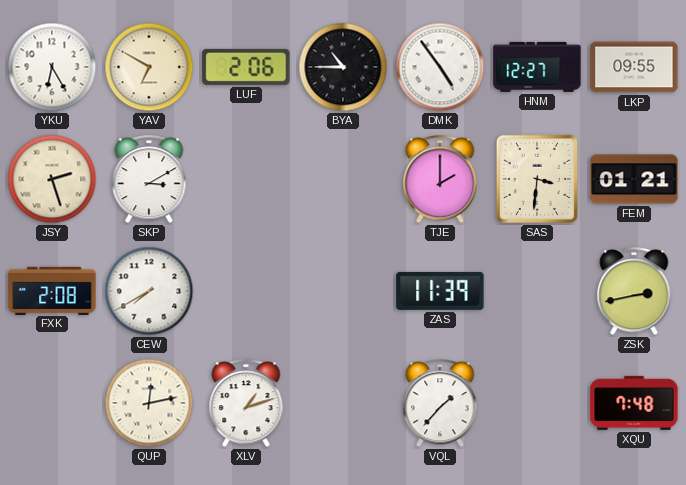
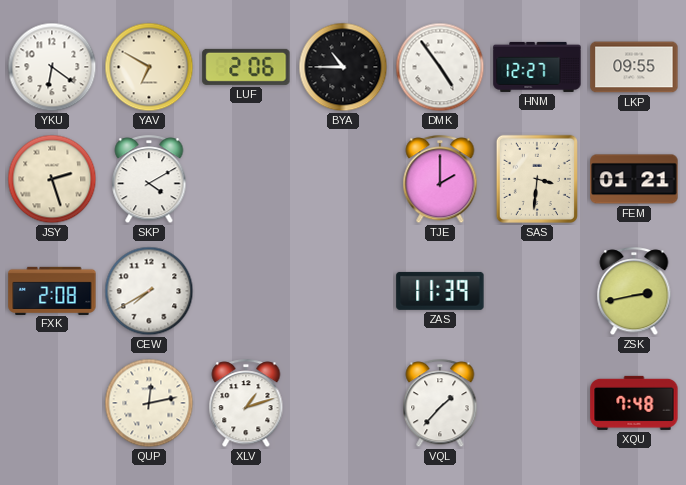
YKU: 6:25 -> 6:21
SKP: 3:10 -> 4:10
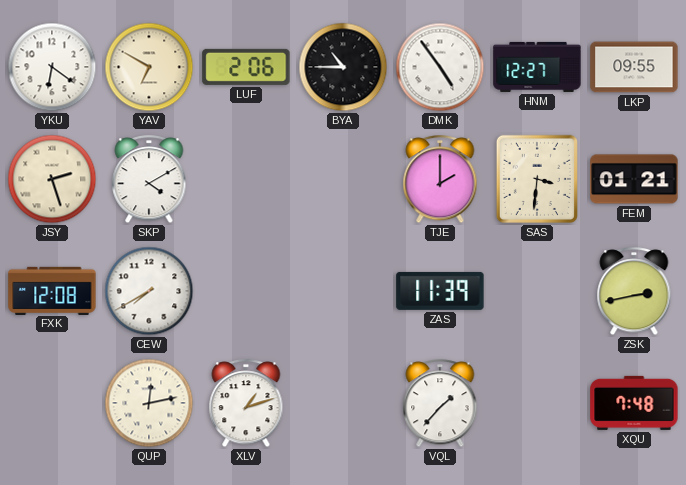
FXK: 2:08 -> 12:08
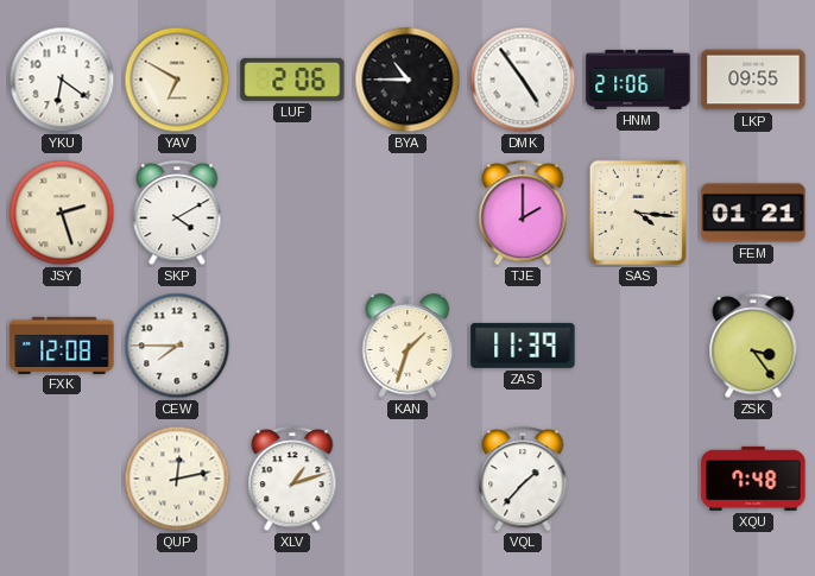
HNM: 12:27 -> 21:06
SAS: 3:31 -> 4:16
CEW: 7:40 -> 7:45
KAN: none -> 1:33
ZSK: 2:43 -> 3:24
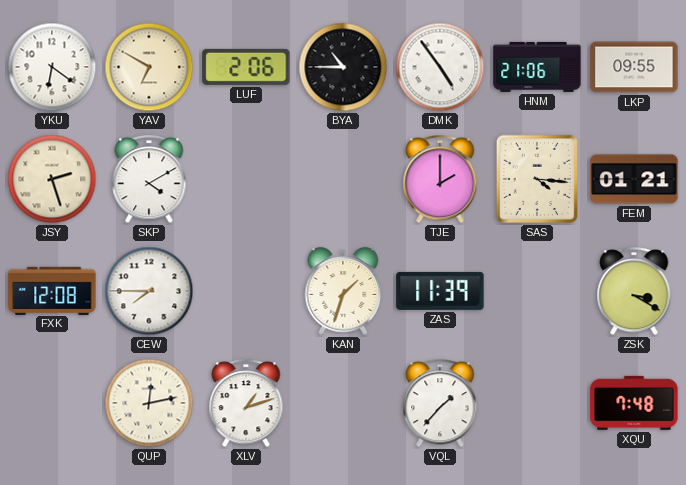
ZSK: 3:24 -> 3:20
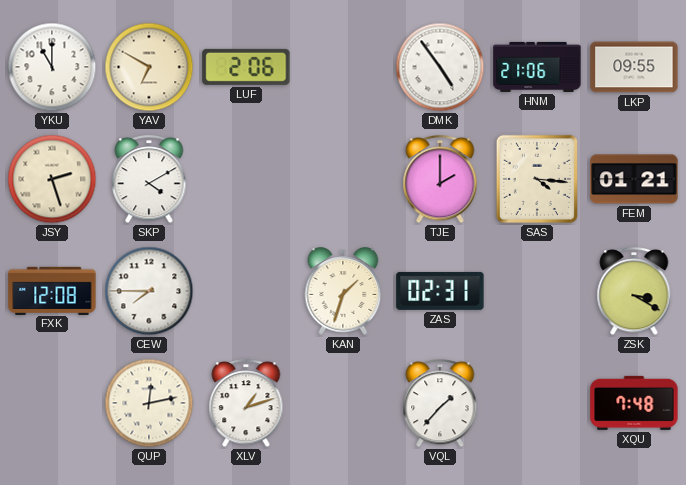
YKU: 6:21 -> 11:00
BYA: 10:45 -> none
ZAS: 11:39 -> 02:31
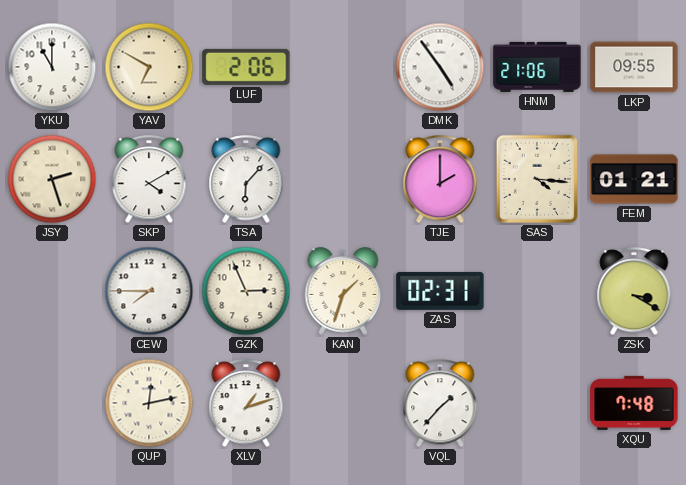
TSA: none -> 6:07
FXK: 12:08 -> none
GZK: none -> 2:56
